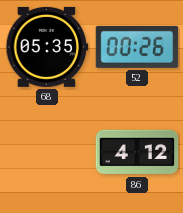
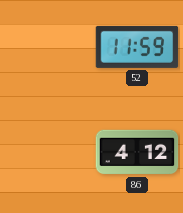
68: 05:35 -> none
52: 00:26 -> 11:59
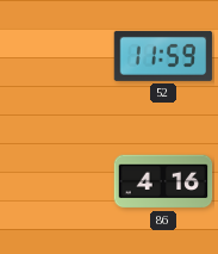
86: 4:12 -> 4:16
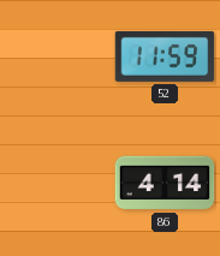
86: 4:16 -> 4:14
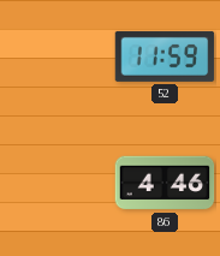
86: 4:14 -> 4:46
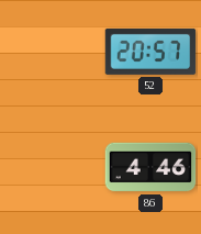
52: 11:59 -> 20:57
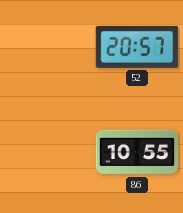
86: 4:46 -> 10:55
